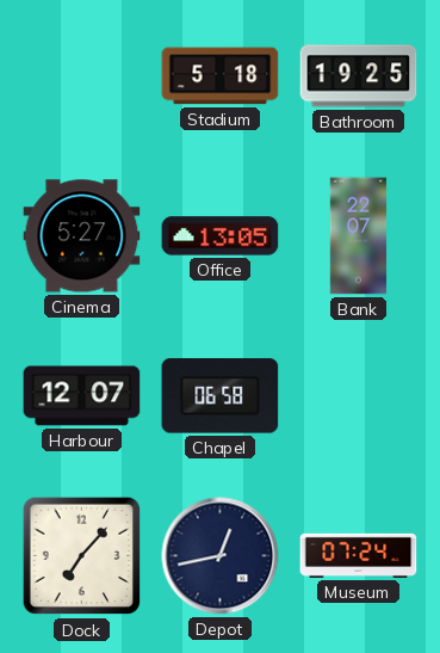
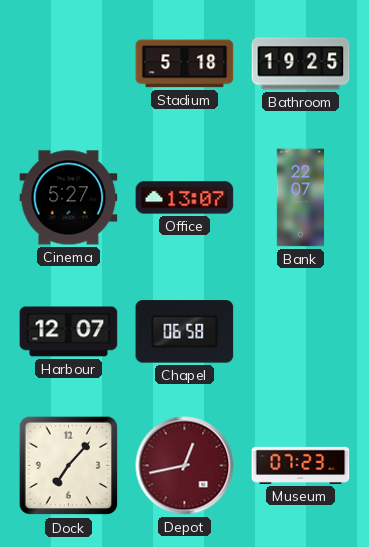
Office: 13:05 -> 13:07
Depot dial: navy -> burgundy
Museum: 07:24 -> 07:23
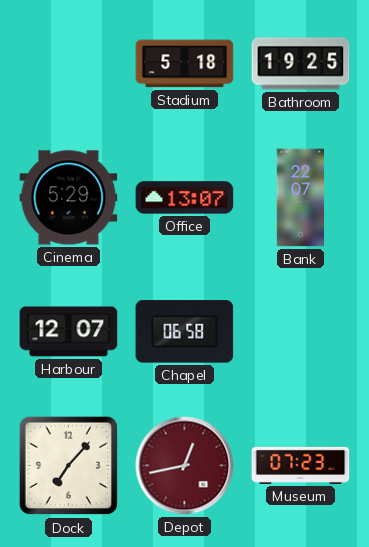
Cinema: 5:27 -> 5:29
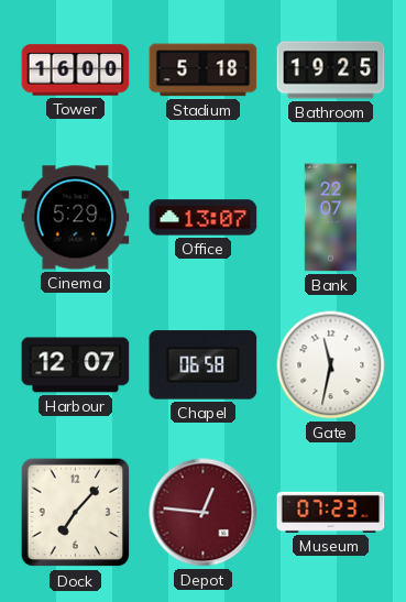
Tower: none -> 16:00
Gate: none -> 11:32
Depot: 12:43 -> 12:46
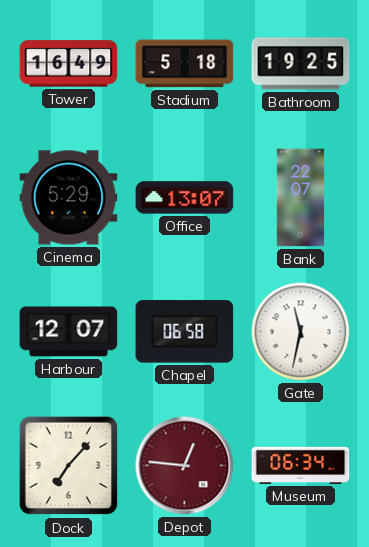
Tower: 16:00 -> 16:49
Museum: 07:23 -> 06:34
